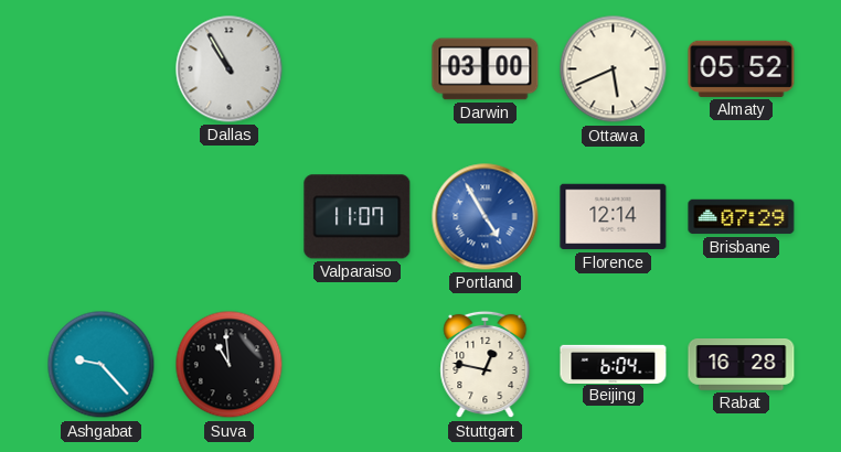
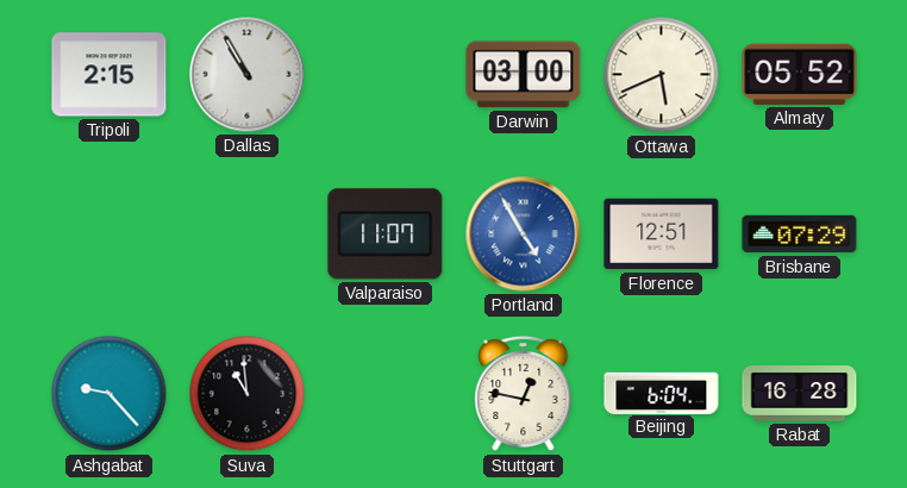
Tripoli: none -> 2:15
Florence: 12:14 -> 12:51
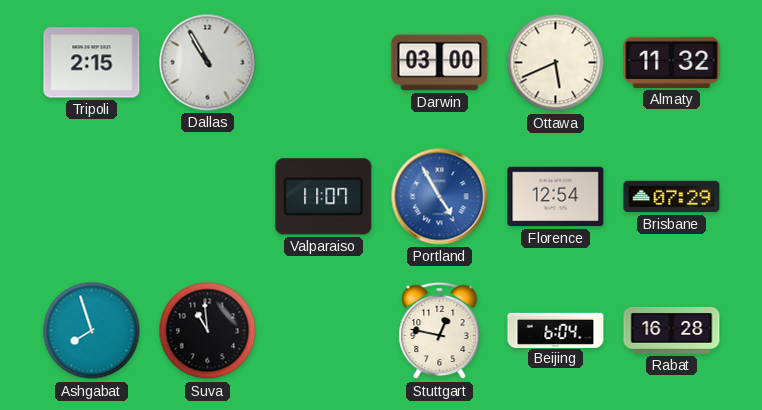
Almaty: 05:52 -> 11:32
Florence: 12:51 -> 12:54
Ashgabat: 9:23 -> 7:57
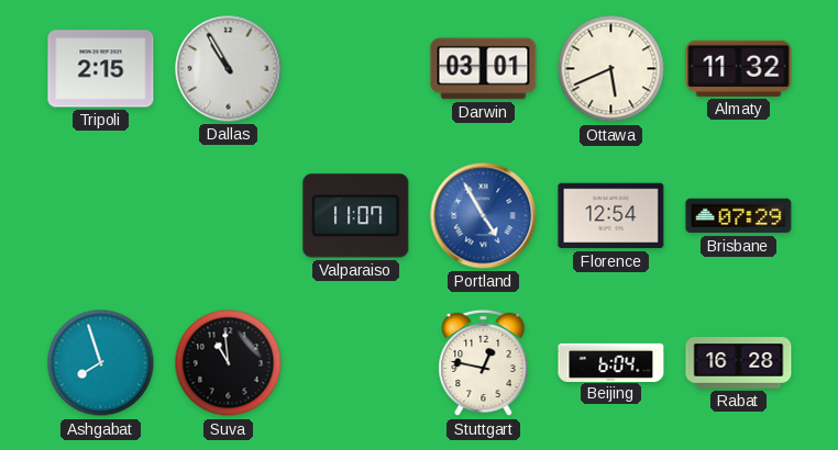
Darwin: 03:00 -> 03:01
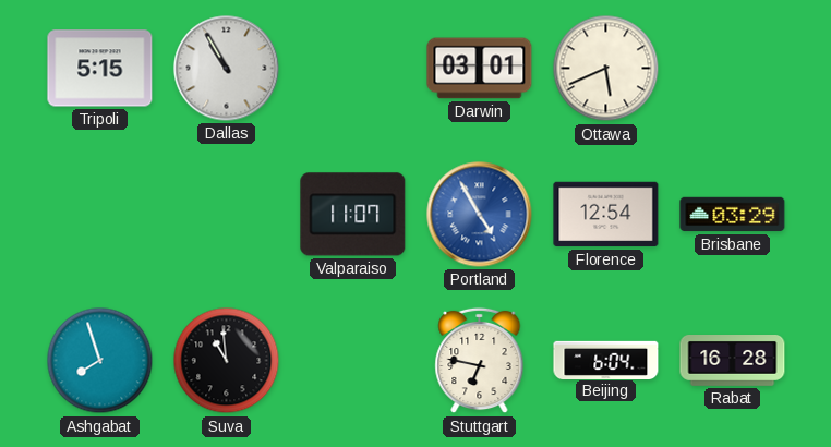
Tripoli: 2:15 -> 5:15
Almaty: 11:32 -> none
Brisbane: 07:29 -> 03:29
Stuttgart: 12:47 -> 6:47
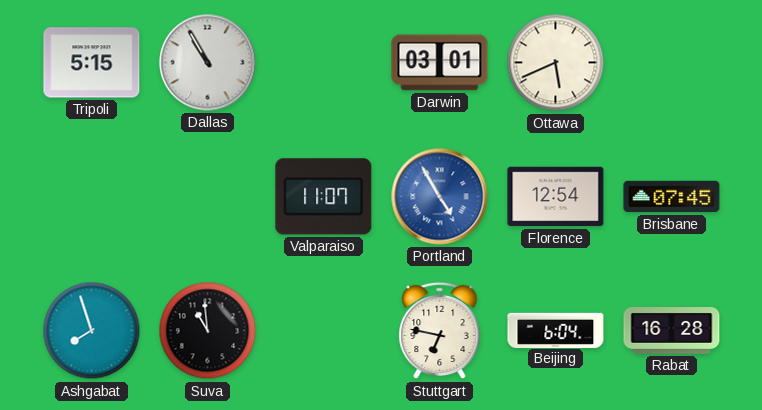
Brisbane: 03:29 -> 07:45
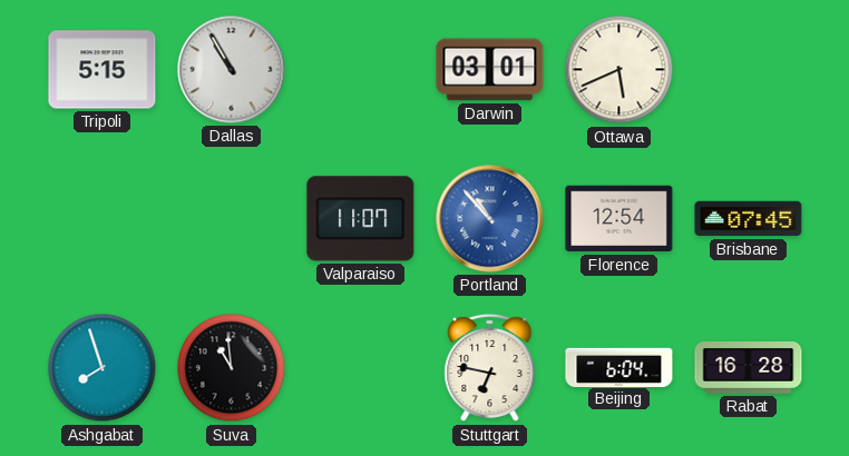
Portland: 4:55 -> 10:53
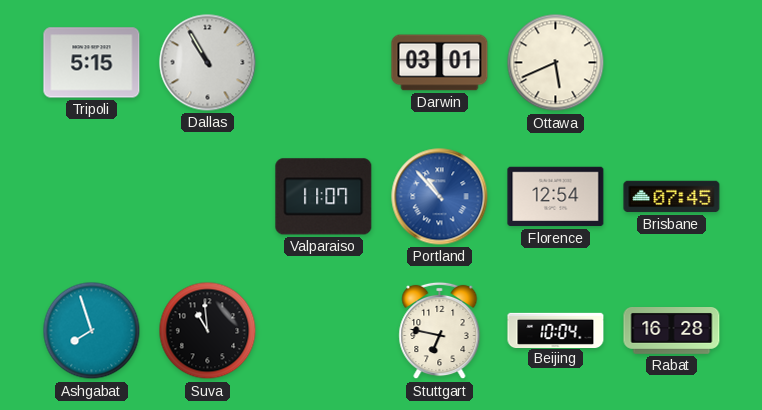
Beijing: 6:04 -> 10:04
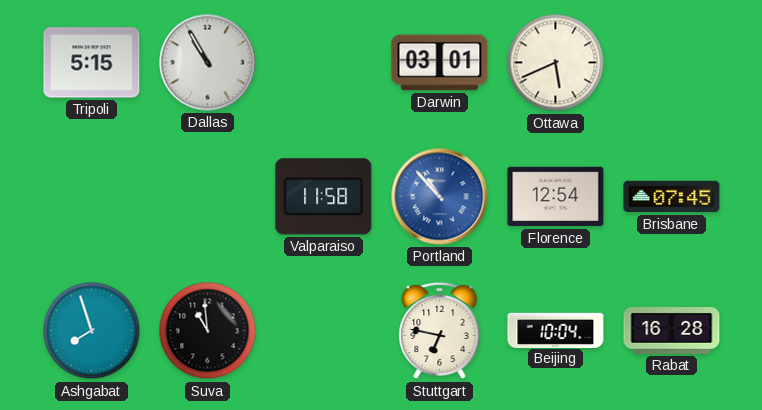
Valparaiso: 11:07 -> 11:58
